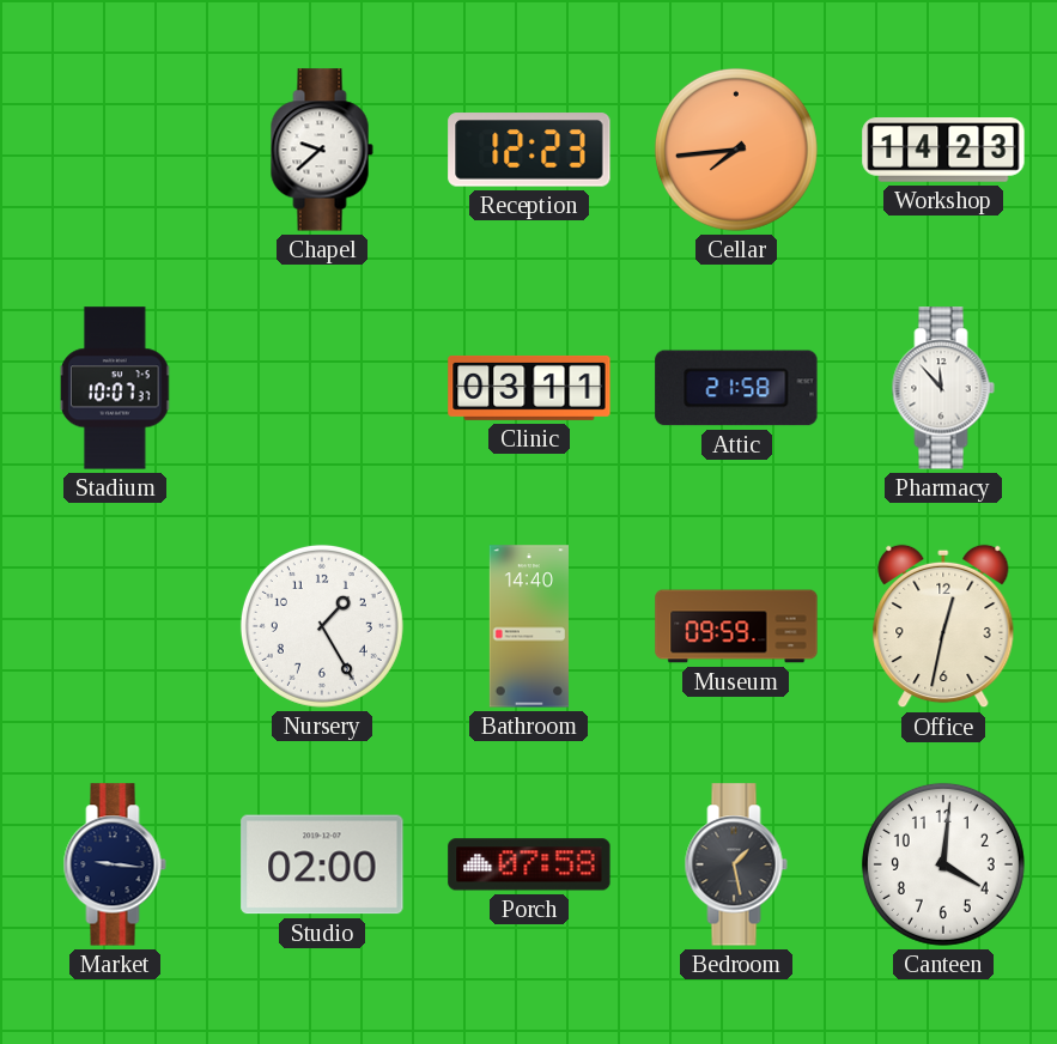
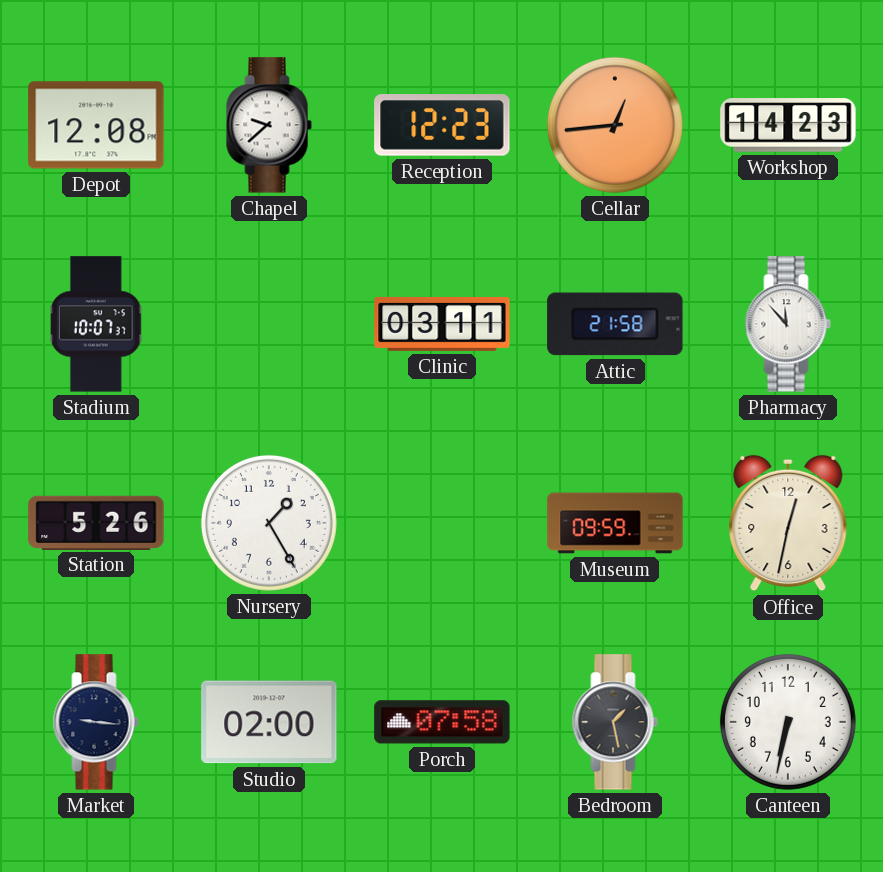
Depot: none -> 12:08
Cellar: 7:44 -> 12:44
Station: none -> 5:26
Bathroom: 14:40 -> none
Canteen: 4:01 -> 6:32
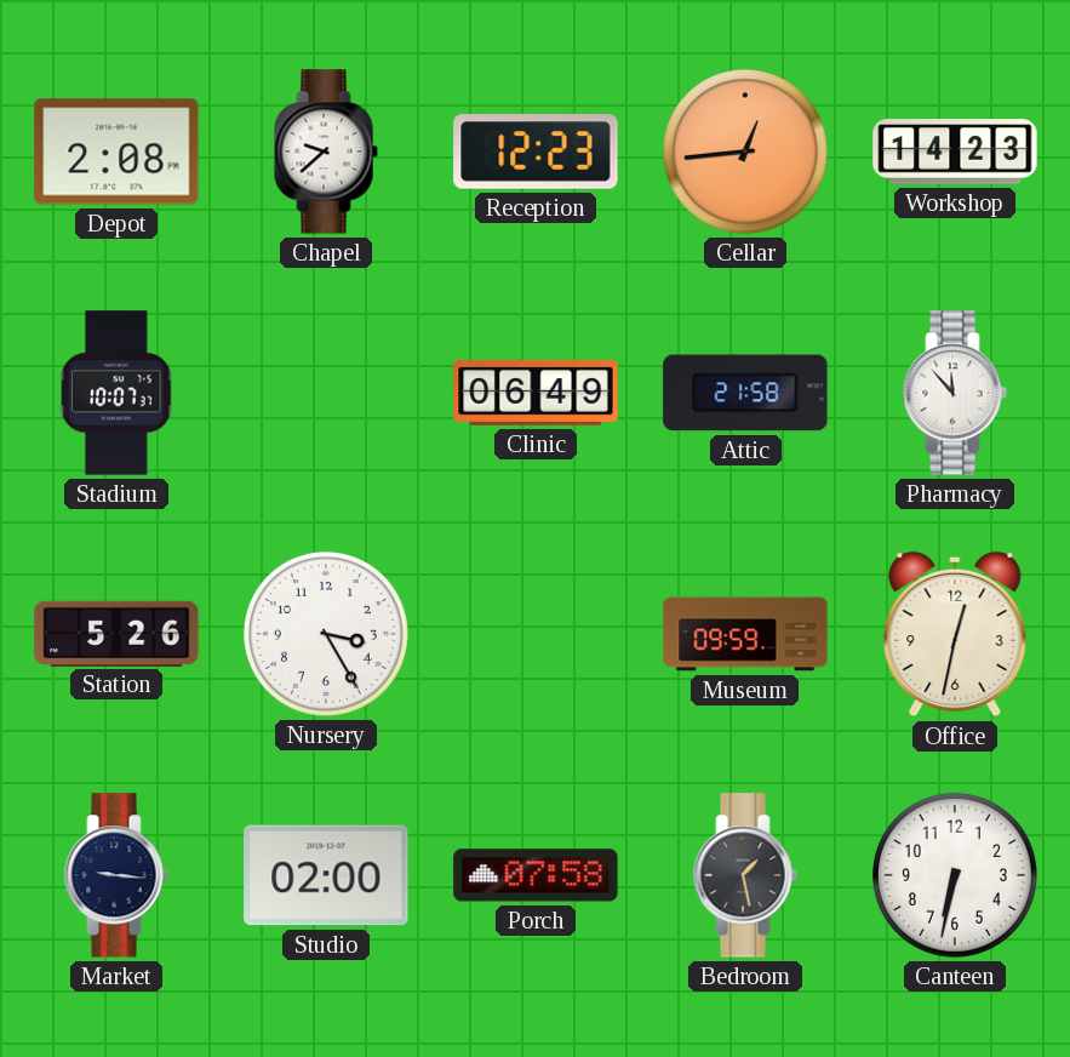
Depot: 12:08 -> 2:08
Clinic: 03:11 -> 06:49
Nursery: 1:25 -> 3:25
